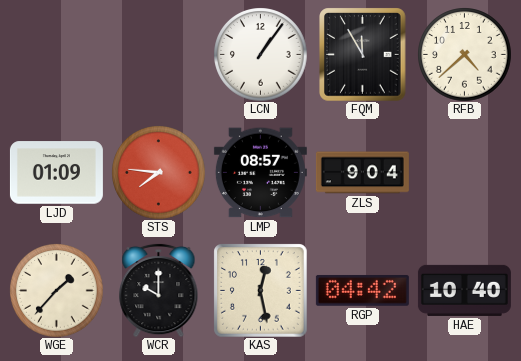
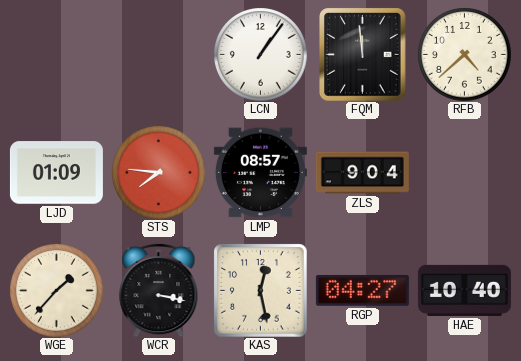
FQM: 11:55 -> 11:59
WCR: 10:00 -> 3:17
RGP: 04:42 -> 04:27
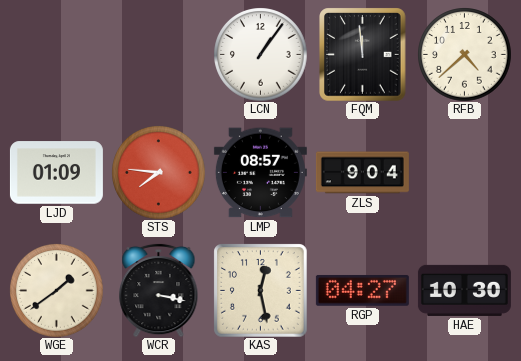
WGE: 1:37 -> 1:39
HAE: 10:40 -> 10:30
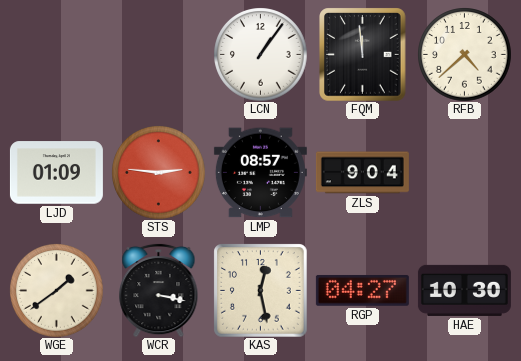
STS: 7:46 -> 2:46
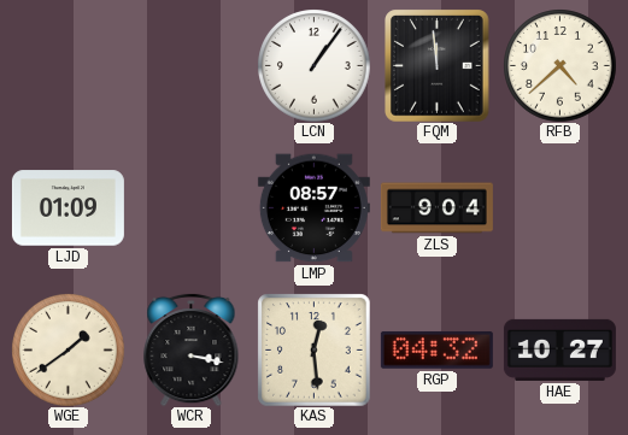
STS: 2:46 -> none
KAS: 12:28 -> 12:29
RGP: 04:27 -> 04:32
HAE: 10:30 -> 10:27
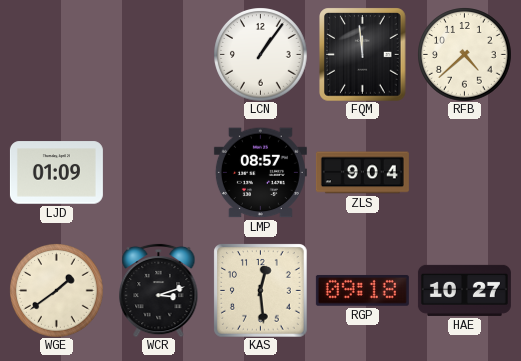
WCR: 3:17 -> 3:12
RGP: 04:32 -> 09:18
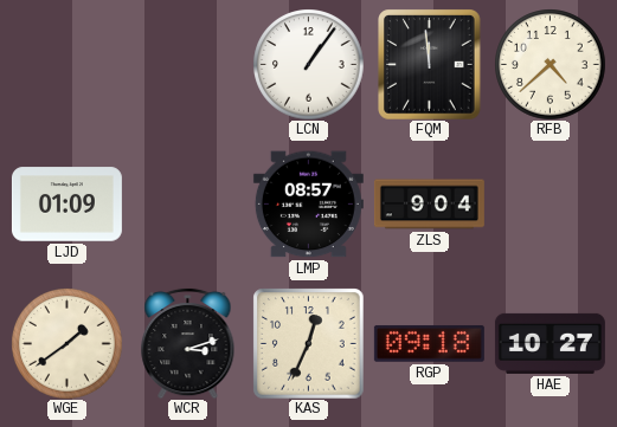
KAS: 12:29 -> 12:34
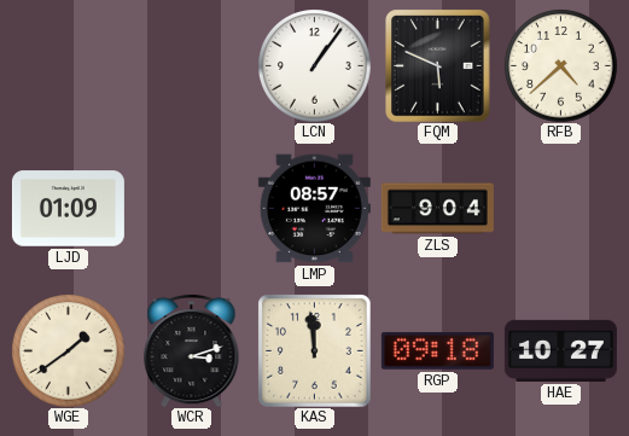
FQM: 11:59 -> 5:49
KAS: 12:34 -> 11:59
